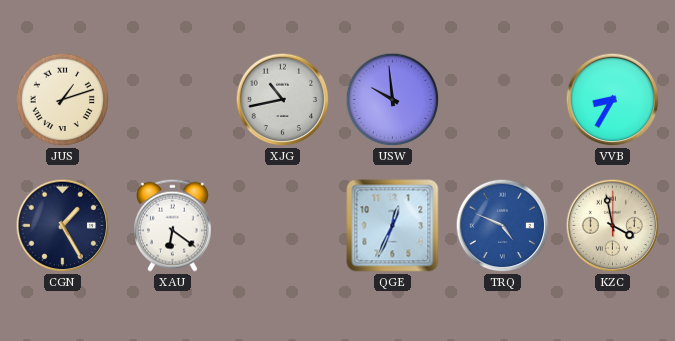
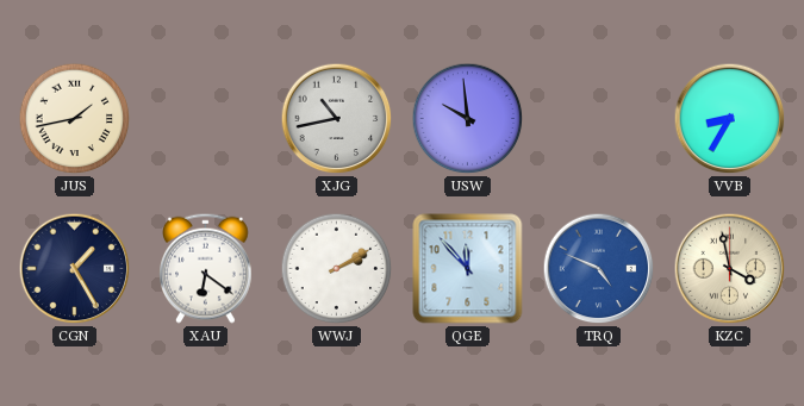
JUS: 1:12 -> 1:43
WWJ: none -> 2:10
QGE: 12:34 -> 11:53
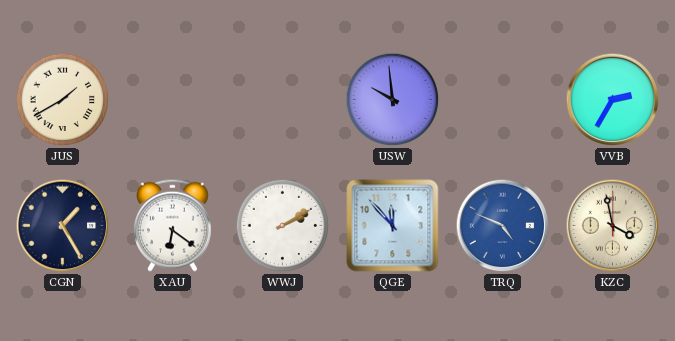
JUS: 1:43 -> 1:40
XJG: 10:43 -> none
VVB: 8:35 -> 2:35
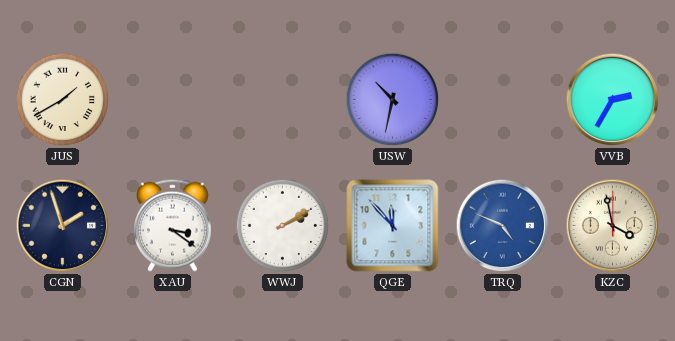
USW: 9:59 -> 10:32
CGN: 1:25 -> 1:57
XAU: 6:21 -> 3:21
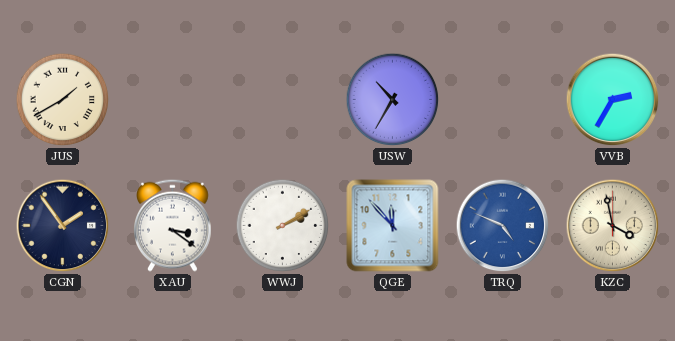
USW: 10:32 -> 10:35
CGN: 1:57 -> 1:54
